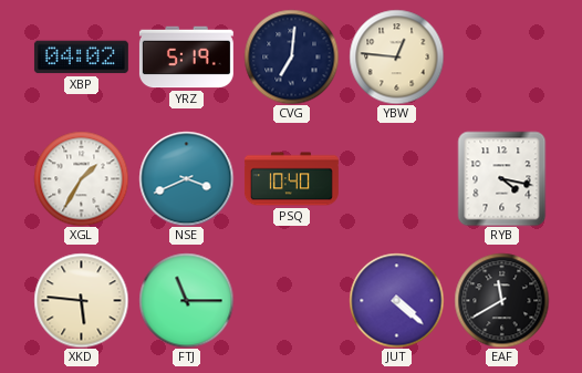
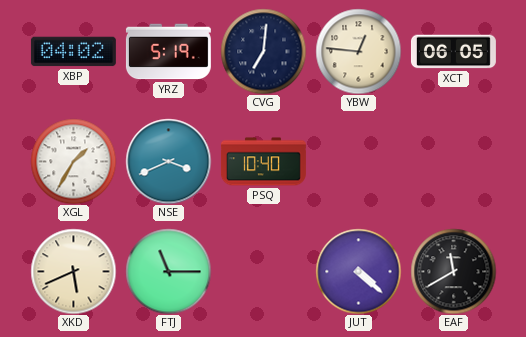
XCT: none -> 06:05
RYB: 4:17 -> none
XKD: 5:46 -> 5:41
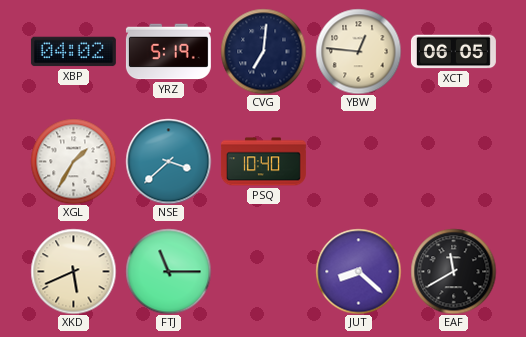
NSE: 3:41 -> 3:38
JUT: 4:22 -> 8:22
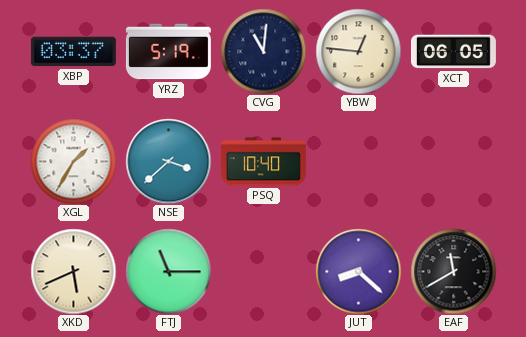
XBP: 04:02 -> 03:37
CVG: 7:01 -> 11:01
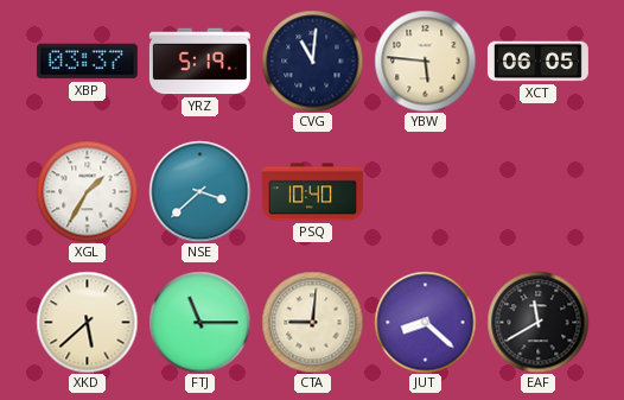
YBW: 12:46 -> 5:46
XKD: 5:41 -> 5:38
CTA: none -> 9:01
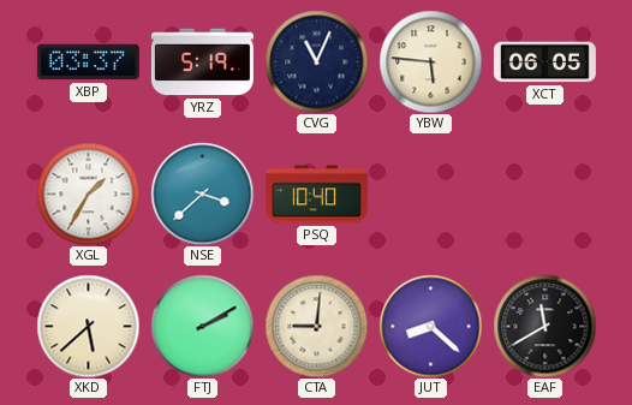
CVG: 11:01 -> 11:04
FTJ: 11:15 -> 2:10
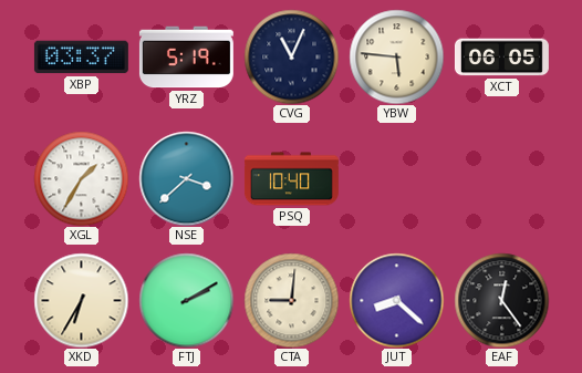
XKD: 5:38 -> 6:35
EAF: 11:40 -> 12:24
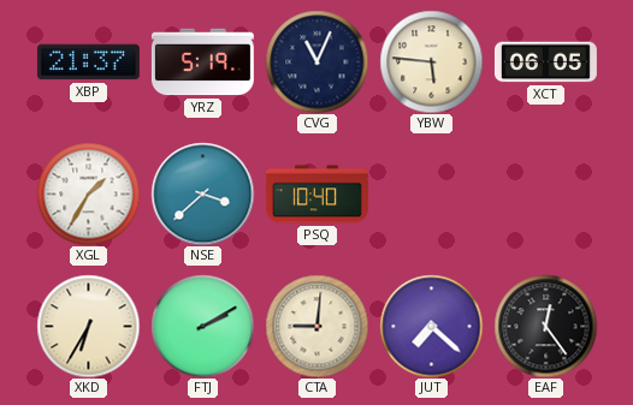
XBP: 03:37 -> 21:37
JUT: 8:22 -> 7:22
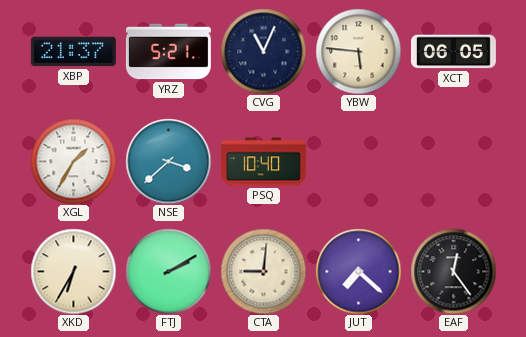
YRZ: 5:19 -> 5:21
